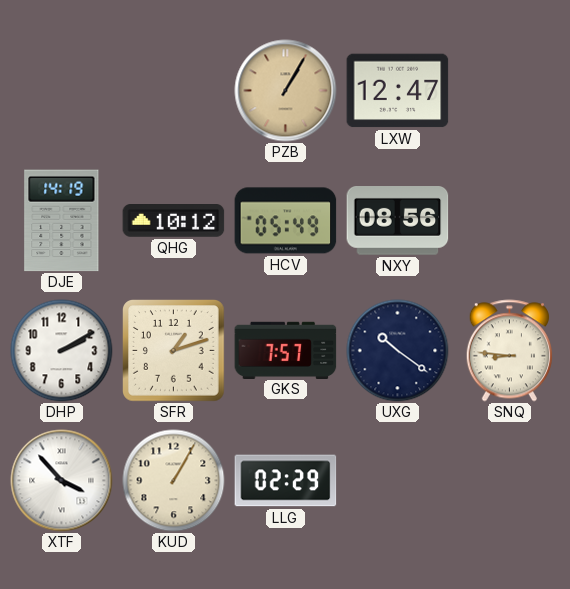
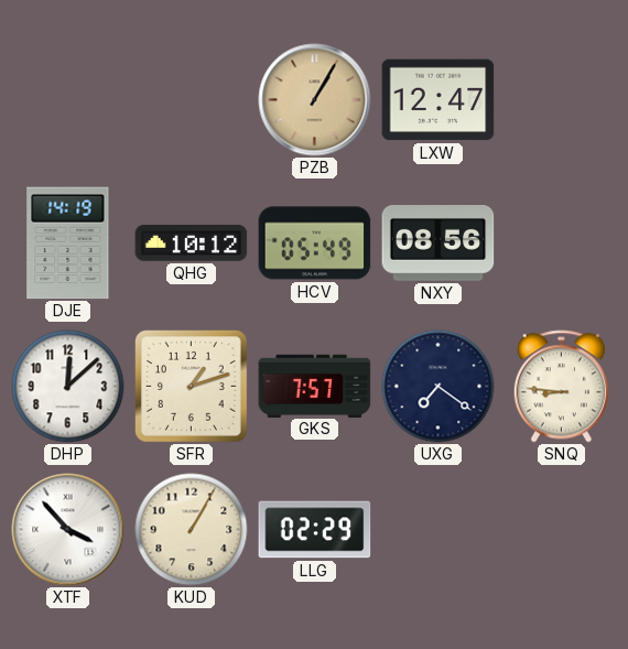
DHP: 2:10 -> 12:08
UXG: 10:21 -> 7:21
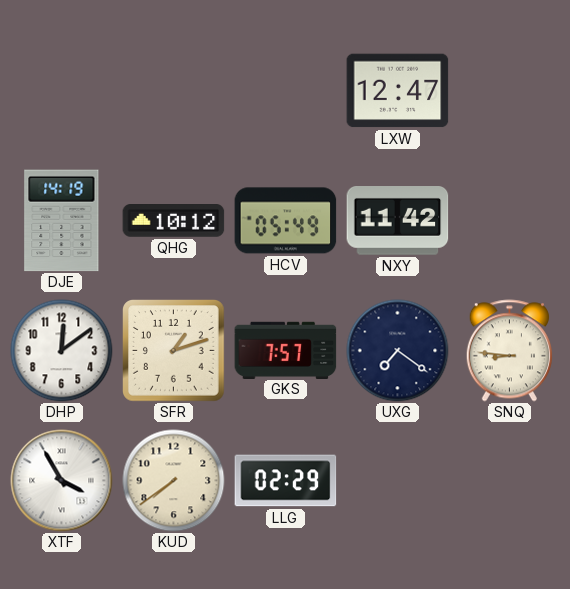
PZB: 1:05 -> none
NXY: 08:56 -> 11:42
DHP: 12:08 -> 12:09
XTF: 3:53 -> 3:55
KUD: 1:05 -> 7:39
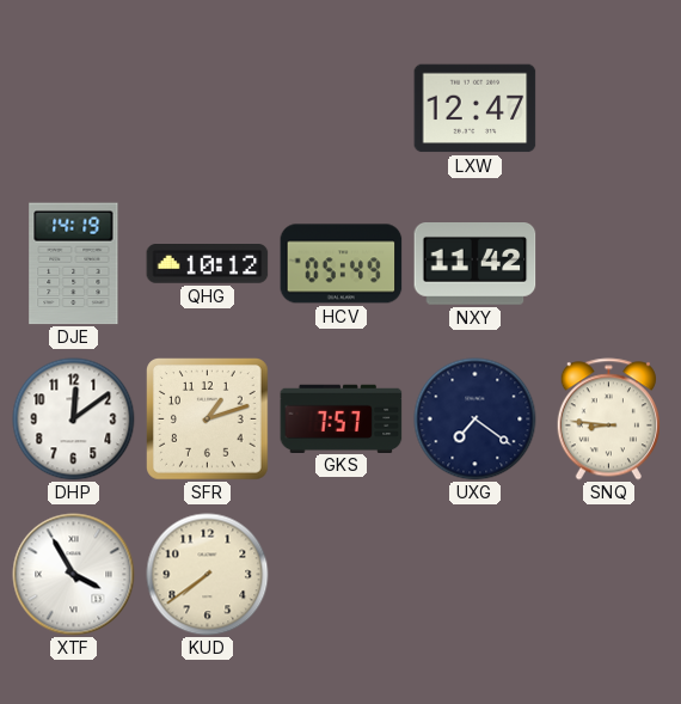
LLG: 02:29 -> none
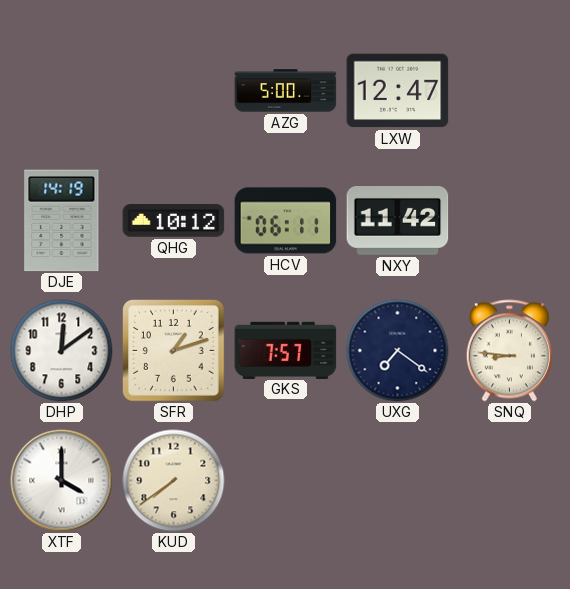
AZG: none -> 5:00
HCV: 05:49 -> 06:11
XTF: 3:55 -> 4:00
